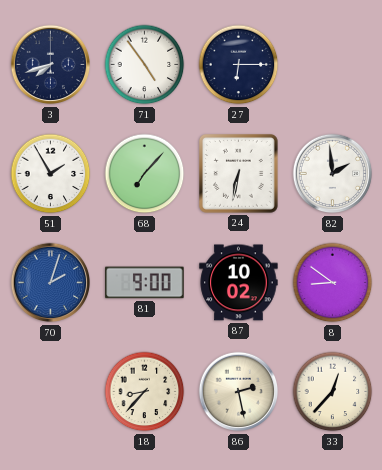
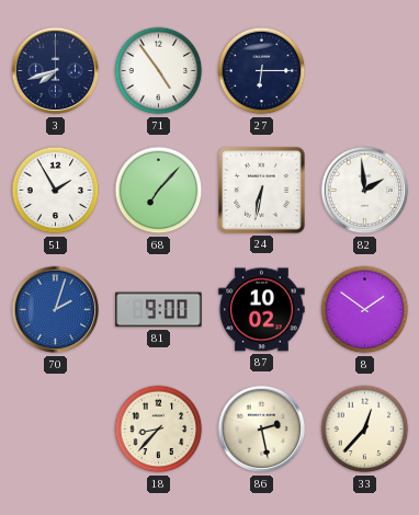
8: 8:51 -> 1:51
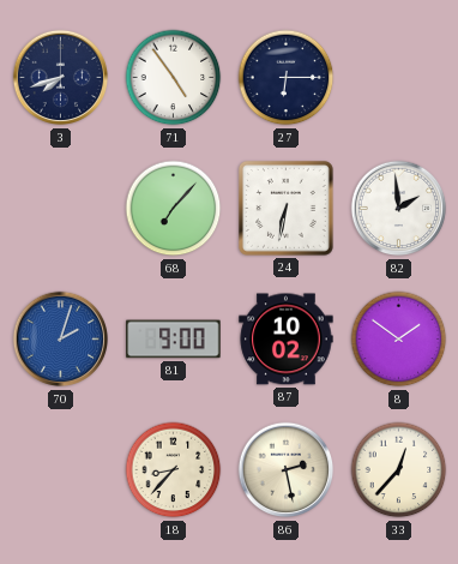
51: 1:55 -> none
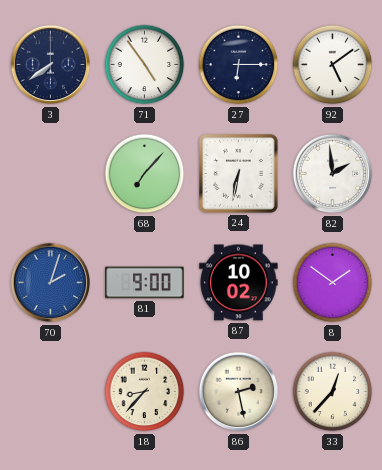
3: 7:42 -> 7:39
92: none -> 5:09
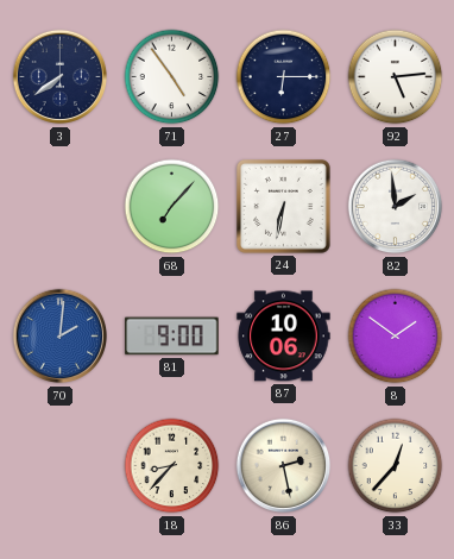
92: 5:09 -> 5:14
70: 2:03 -> 2:01
87: 10:02 -> 10:06
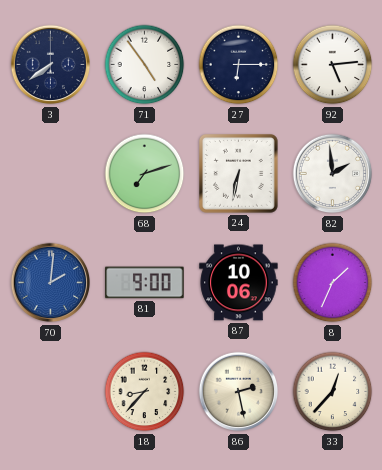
68: 7:07 -> 7:12
8: 1:51 -> 1:34
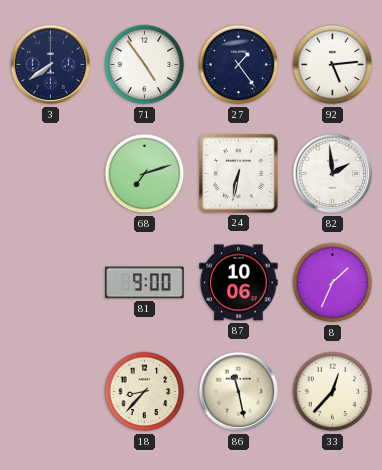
27: 6:15 -> 1:24
70: 2:01 -> none
86: 2:28 -> 11:28
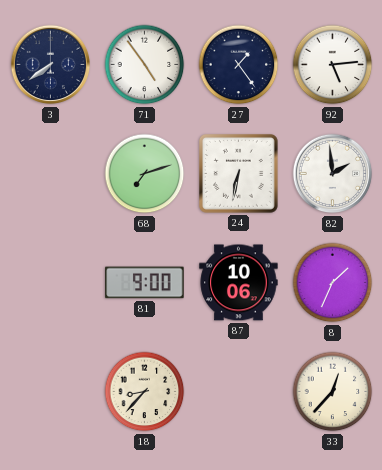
86: 11:28 -> none
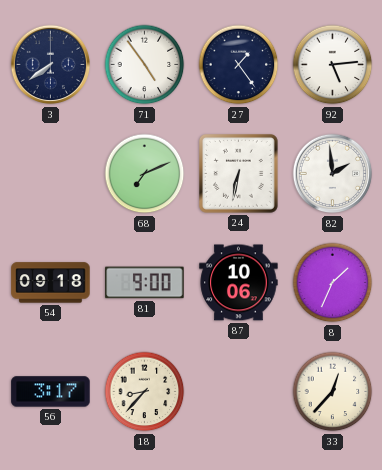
68: 7:12 -> 7:11
54: none -> 09:18
56: none -> 3:17
